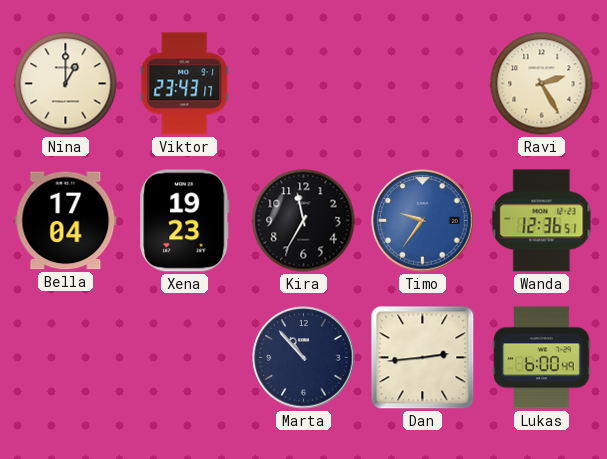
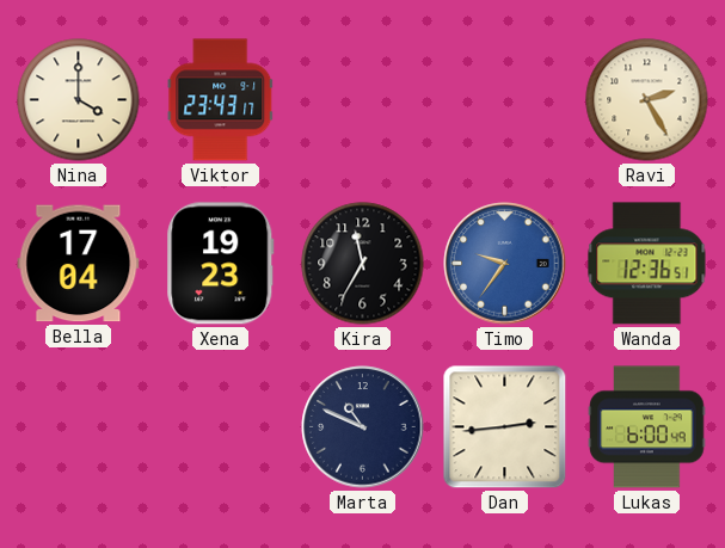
Nina: 1:00 -> 4:00
Marta: 10:53 -> 10:49
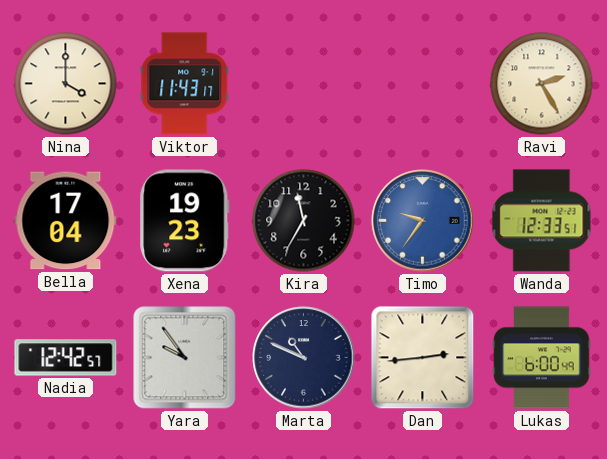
Viktor: 23:43 -> 11:43
Wanda: 12:36 -> 12:33
Nadia: none -> 12:42
Yara: none -> 9:54
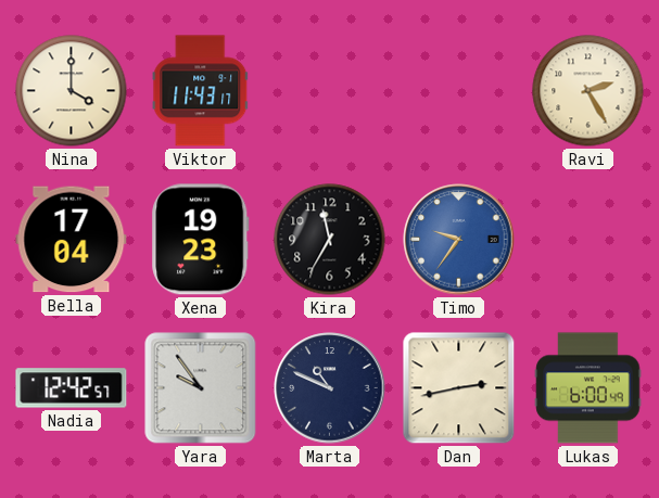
Wanda: 12:33 -> none
Dan: 2:44 -> 2:43
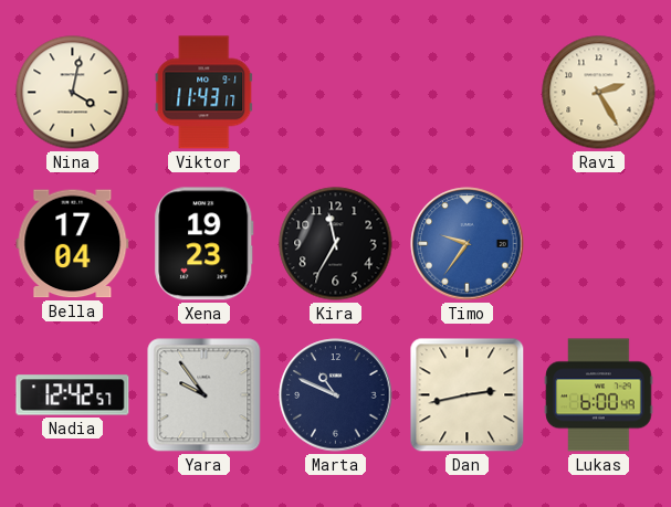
Nina: 4:00 -> 4:02
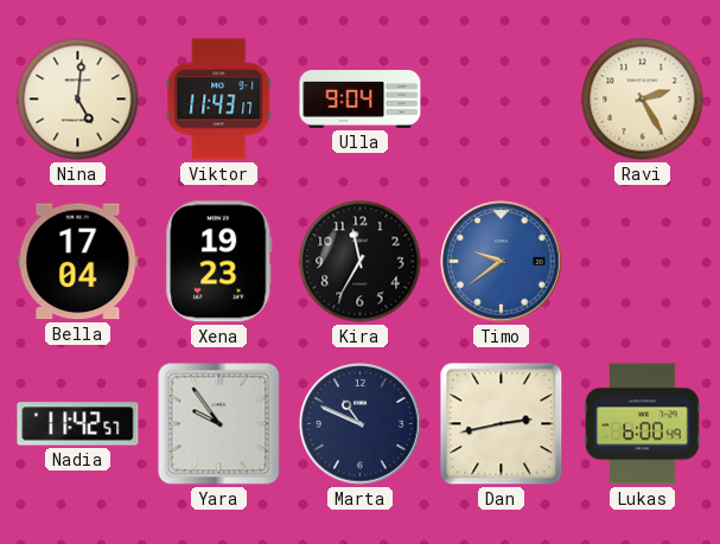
Nina: 4:02 -> 5:01
Ulla: none -> 9:04
Timo: 9:36 -> 9:39
Nadia: 12:42 -> 11:42
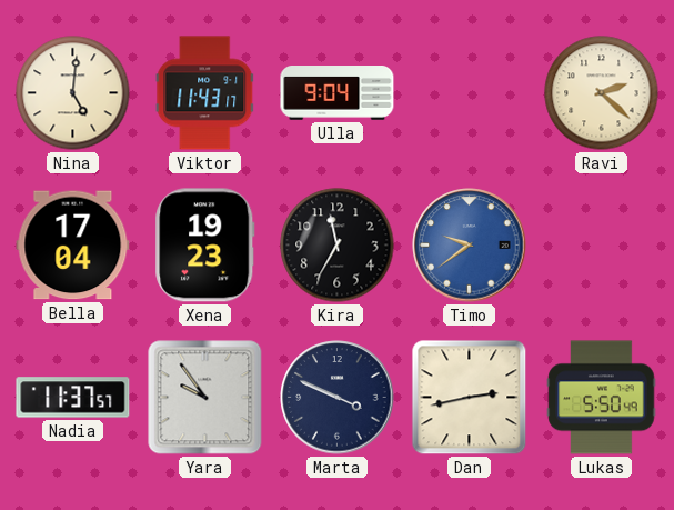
Ravi: 2:25 -> 2:22
Nadia: 11:42 -> 11:37
Marta: 10:49 -> 3:49
Lukas: 6:00 -> 5:50
